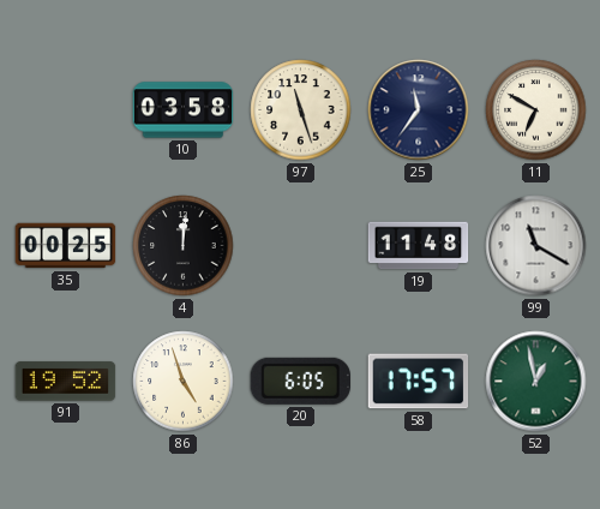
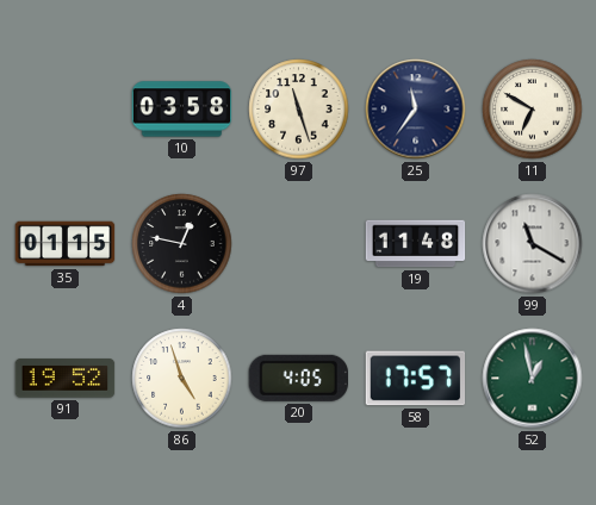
35: 00:25 -> 01:15
4: 12:01 -> 12:47
20: 6:05 -> 4:05
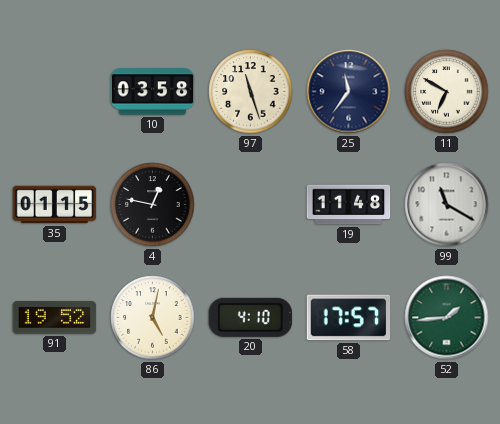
86: 4:57 -> 5:02
20: 4:05 -> 4:10
52: 12:58 -> 1:44
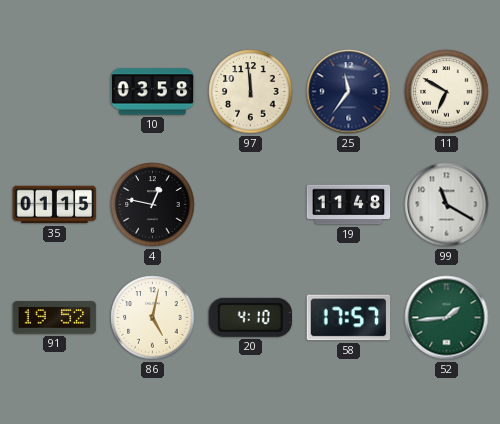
97: 11:27 -> 11:59
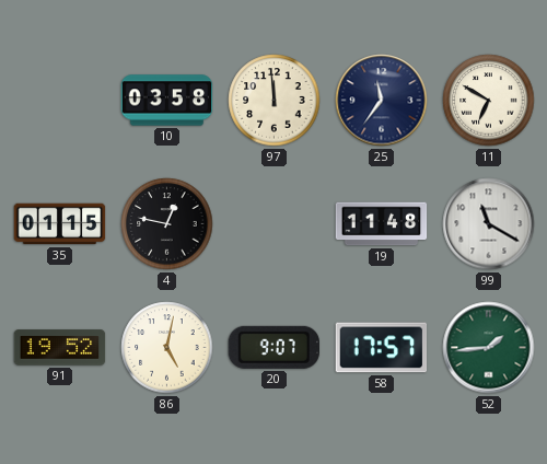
20: 4:10 -> 9:07
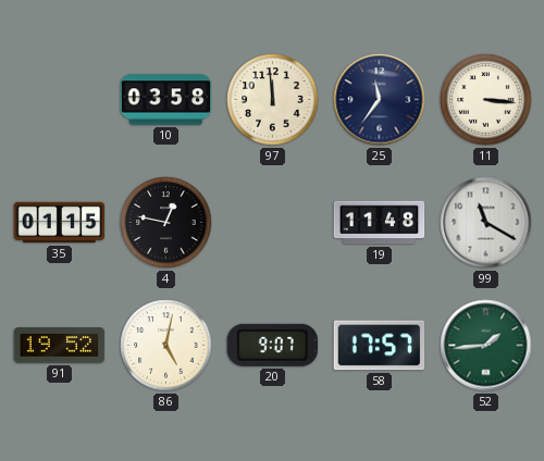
11: 6:50 -> 3:16
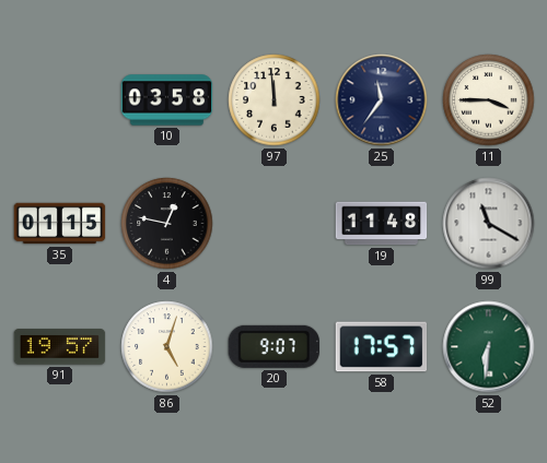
11: 3:16 -> 3:45
91: 19:52 -> 19:57
86: 5:02 -> 5:03
52: 1:44 -> 6:31
